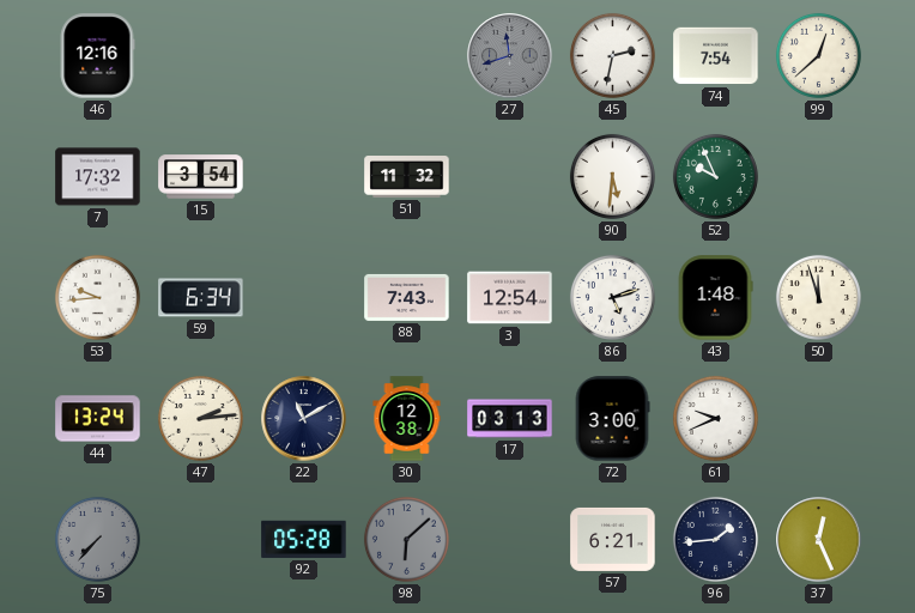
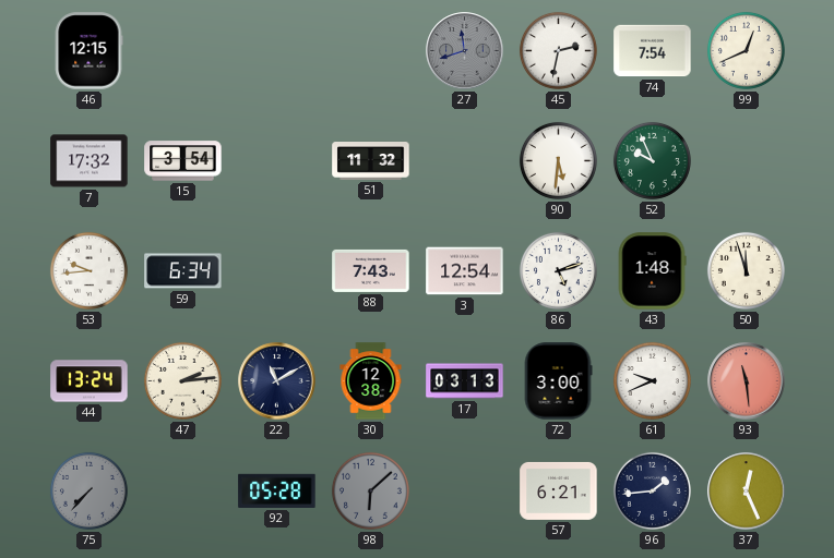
46: 12:16 -> 12:15
99: 12:38 -> 12:41
93: none -> 11:29
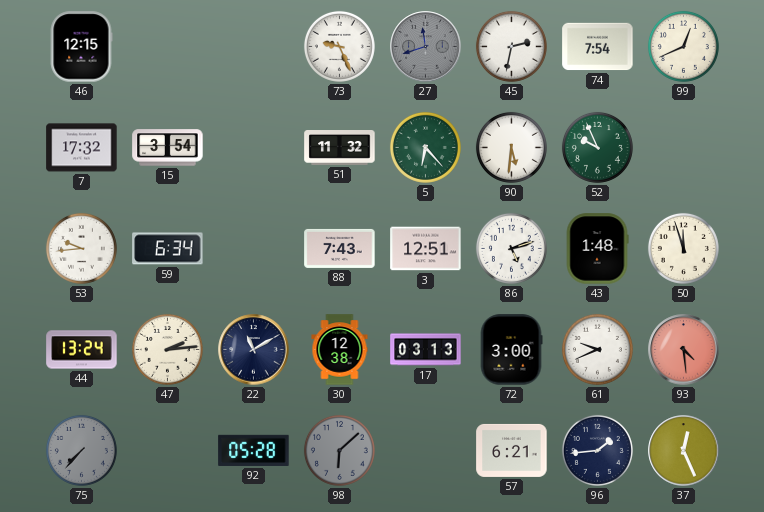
73: none -> 9:26
5: none -> 6:23
3: 12:54 -> 12:51
93: 11:29 -> 4:29
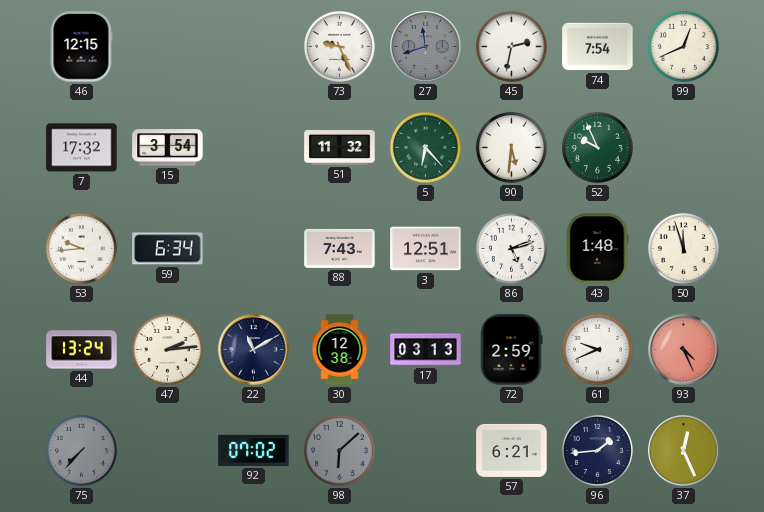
72: 3:00 -> 2:59
93: 4:29 -> 4:26
92: 05:28 -> 07:02
